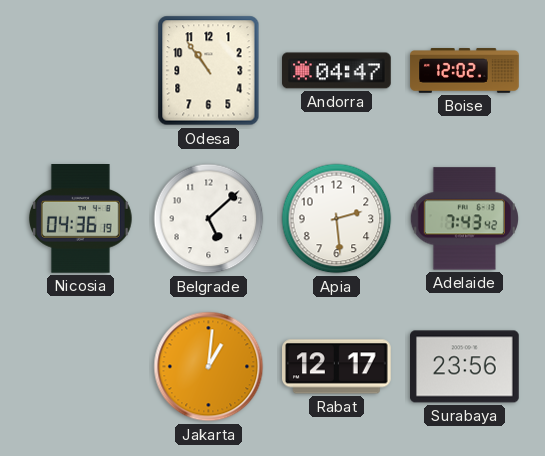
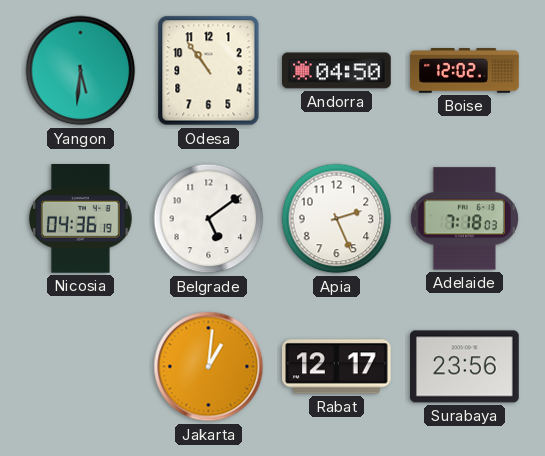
Yangon: none -> 5:31
Andorra: 04:47 -> 04:50
Belgrade: 5:08 -> 5:09
Apia: 2:29 -> 2:26
Adelaide: 7:43 -> 7:18
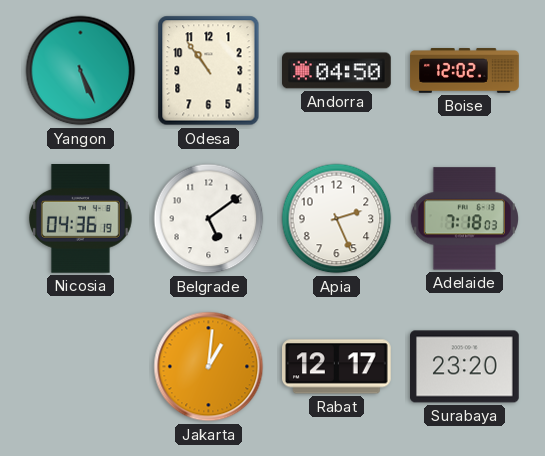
Yangon: 5:31 -> 5:26
Surabaya: 23:56 -> 23:20
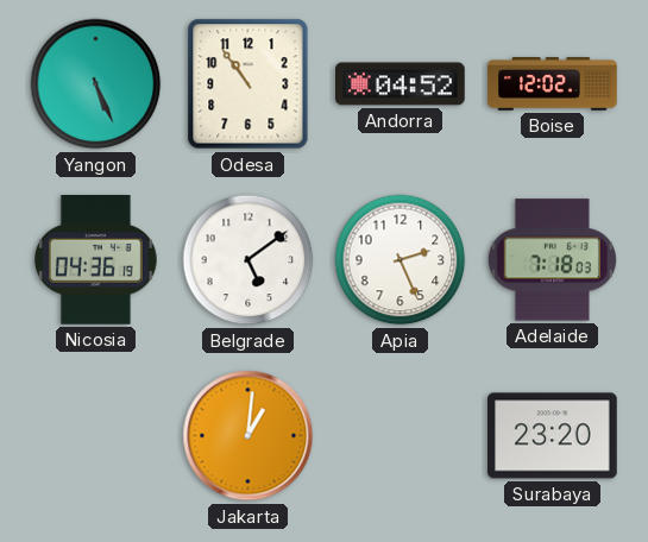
Andorra: 04:50 -> 04:52
Rabat: 12:17 -> none
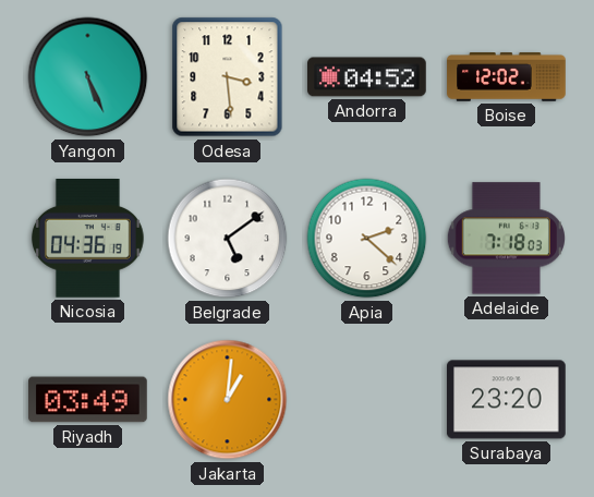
Odesa: 10:54 -> 3:29
Apia: 2:26 -> 2:22
Riyadh: none -> 03:49
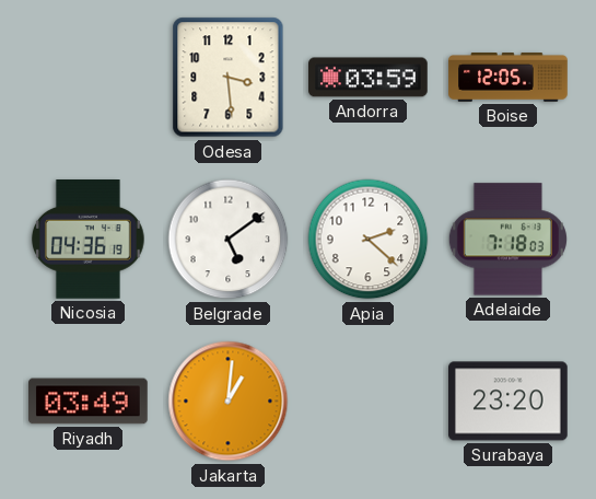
Yangon: 5:26 -> none
Andorra: 04:52 -> 03:59
Boise: 12:02 -> 12:05
